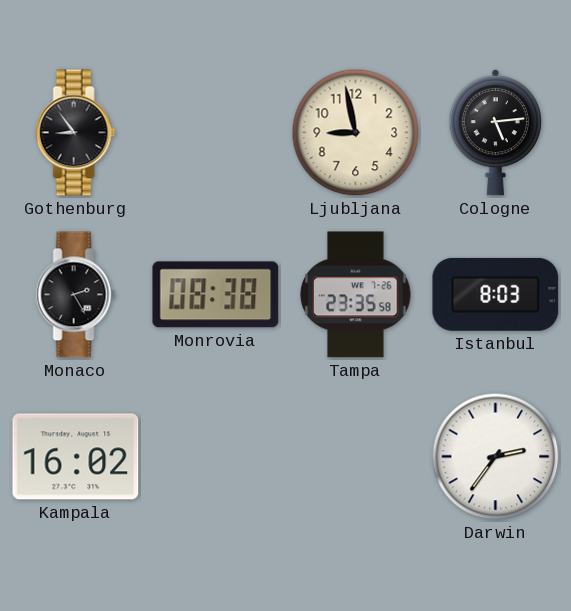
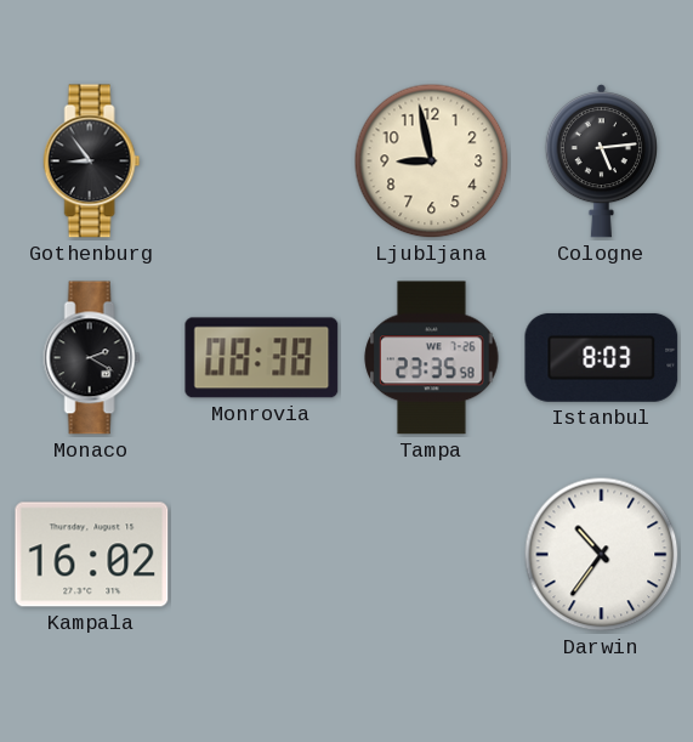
Monaco: 2:25 -> 2:20
Darwin: 2:36 -> 10:36
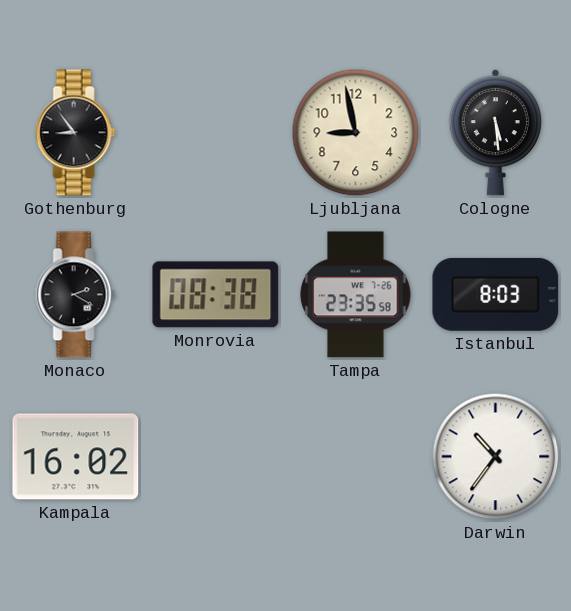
Cologne: 5:14 -> 5:29
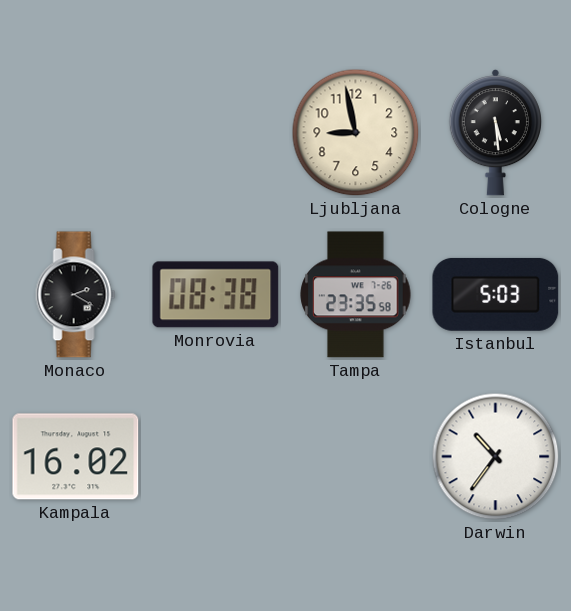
Gothenburg: 8:54 -> none
Istanbul: 8:03 -> 5:03
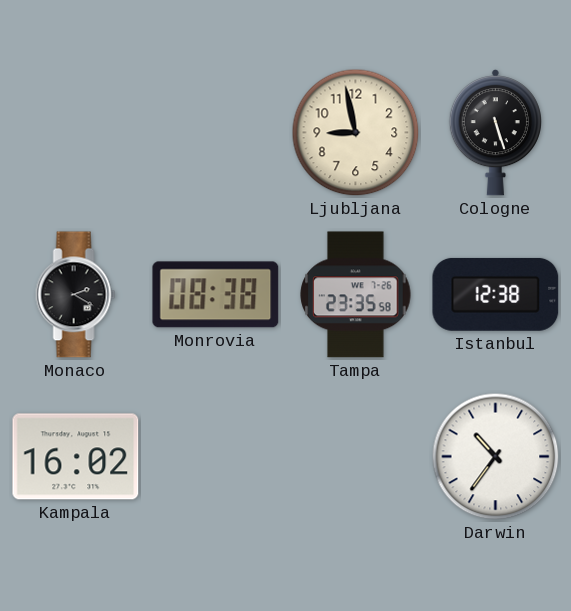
Cologne: 5:29 -> 5:27
Istanbul: 5:03 -> 12:38
